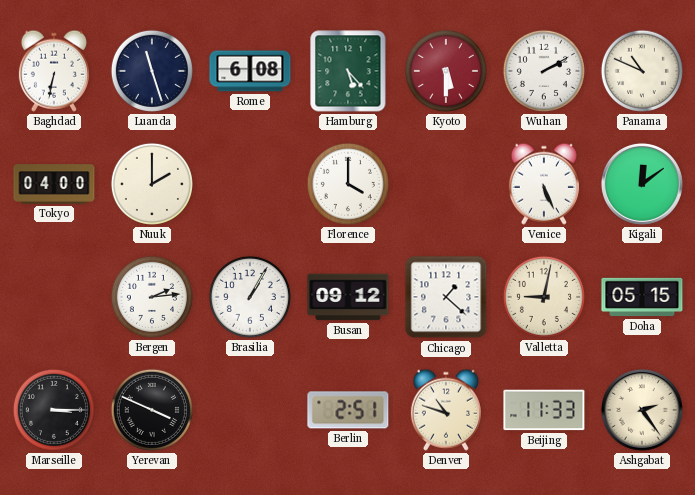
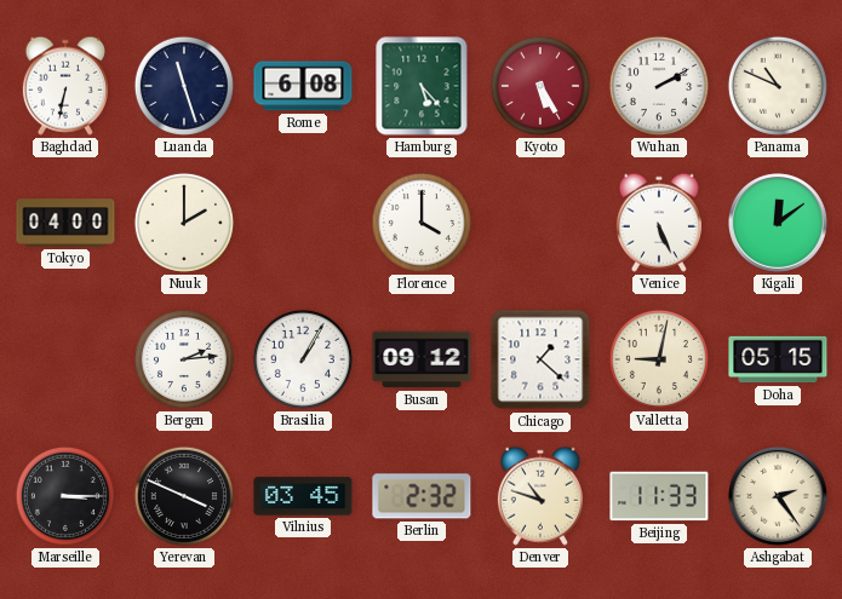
Kyoto: 5:30 -> 5:25
Vilnius: none -> 03:45
Berlin: 2:51 -> 2:32
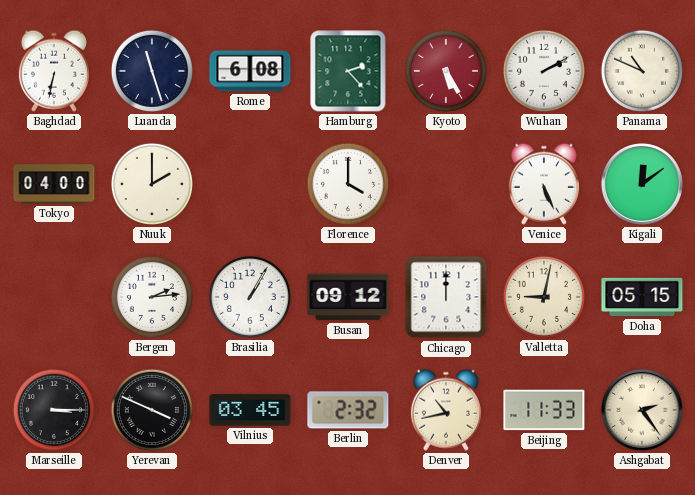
Hamburg: 5:23 -> 2:23
Chicago: 1:22 -> 12:00
Denver: 10:48 -> 10:43
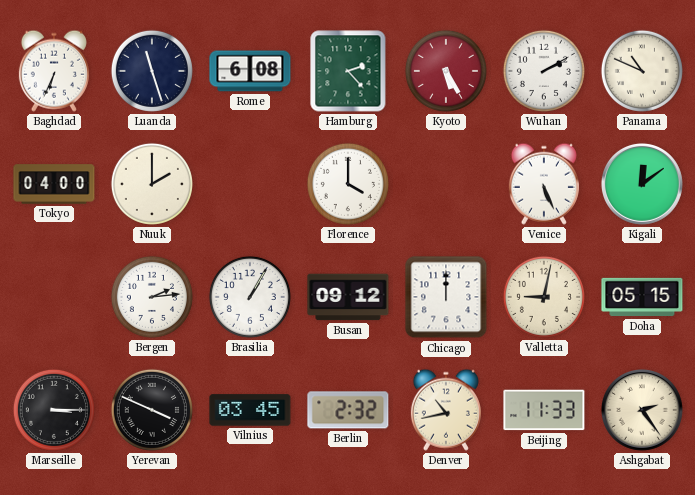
Baghdad: 6:32 -> 6:34
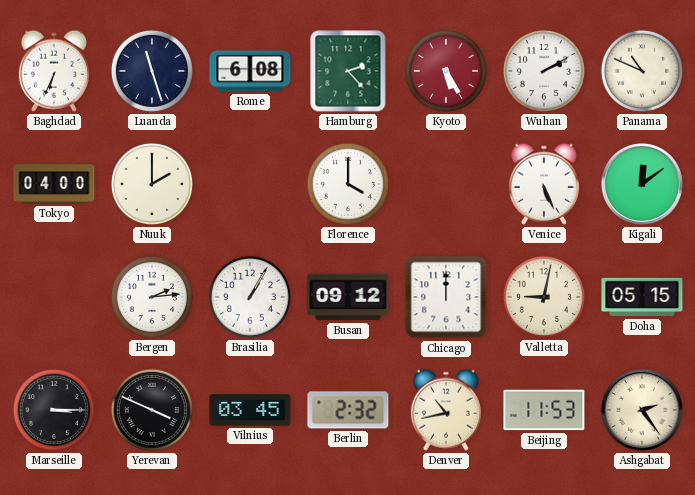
Beijing: 11:33 -> 11:53
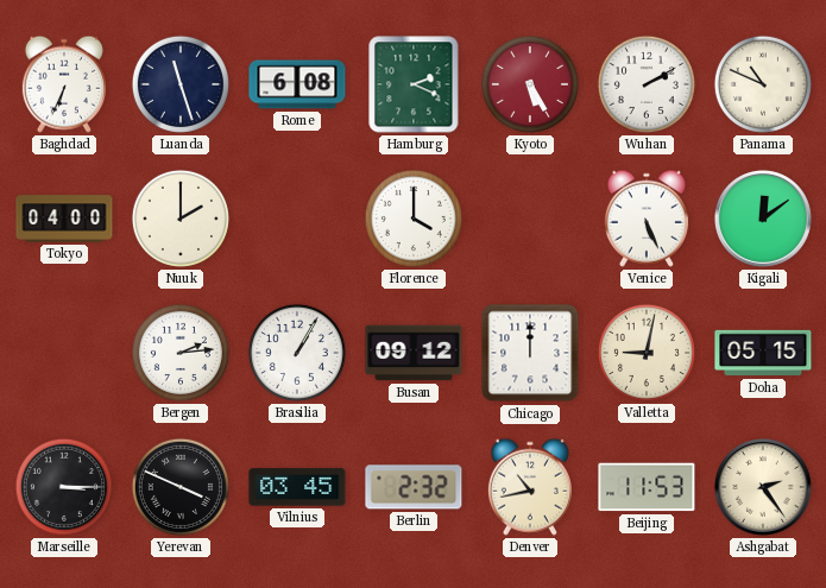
Hamburg: 2:23 -> 2:19
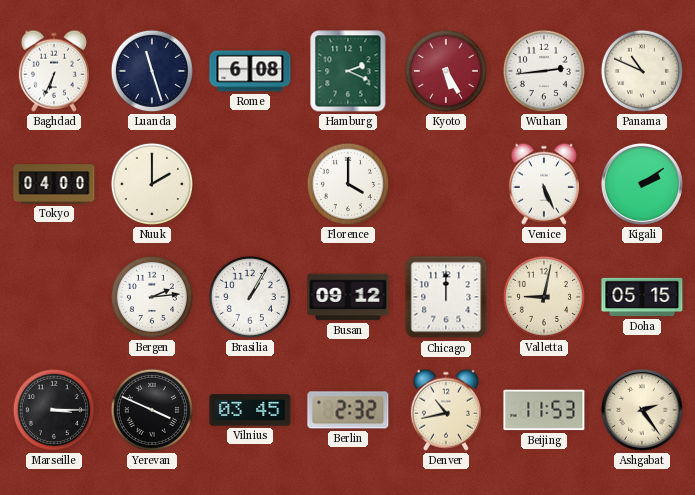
Wuhan: 2:10 -> 2:44
Kigali: 12:09 -> 2:09
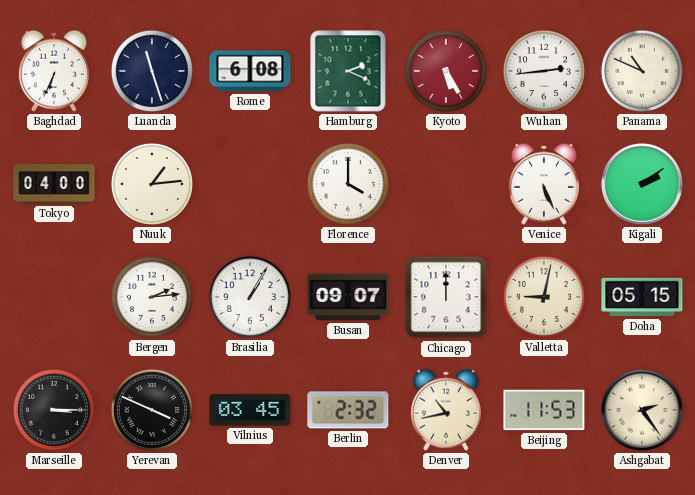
Nuuk: 2:00 -> 1:14
Busan: 09:12 -> 09:07
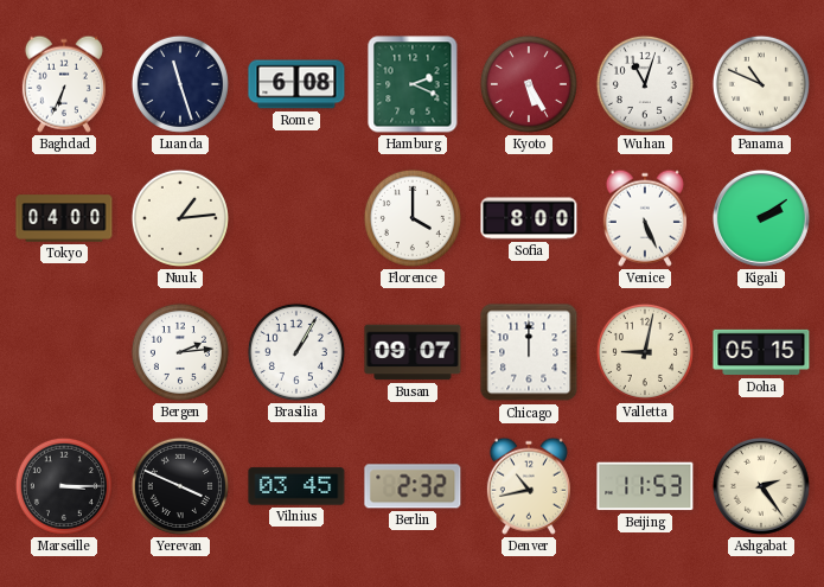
Wuhan: 2:44 -> 11:03
Sofia: none -> 8:00
